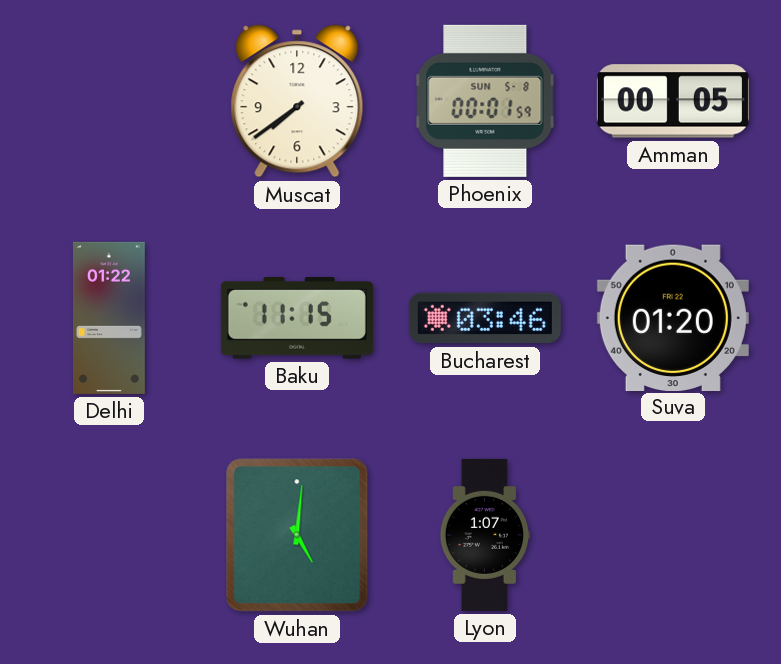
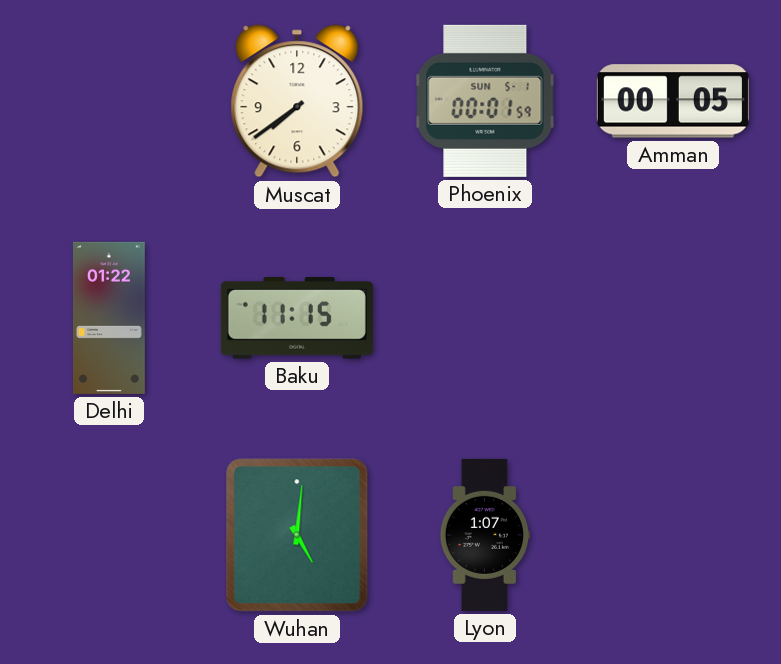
Phoenix date: SUN 5-8 -> SUN 5-1
Bucharest: 03:46 -> none
Suva: 01:20 -> none
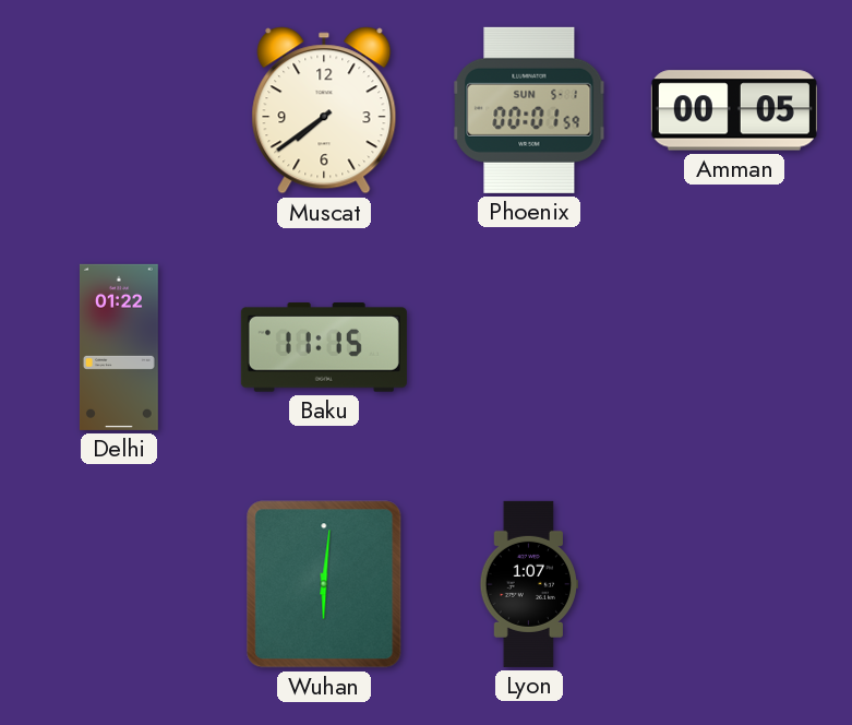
Wuhan: 5:01 -> 6:01
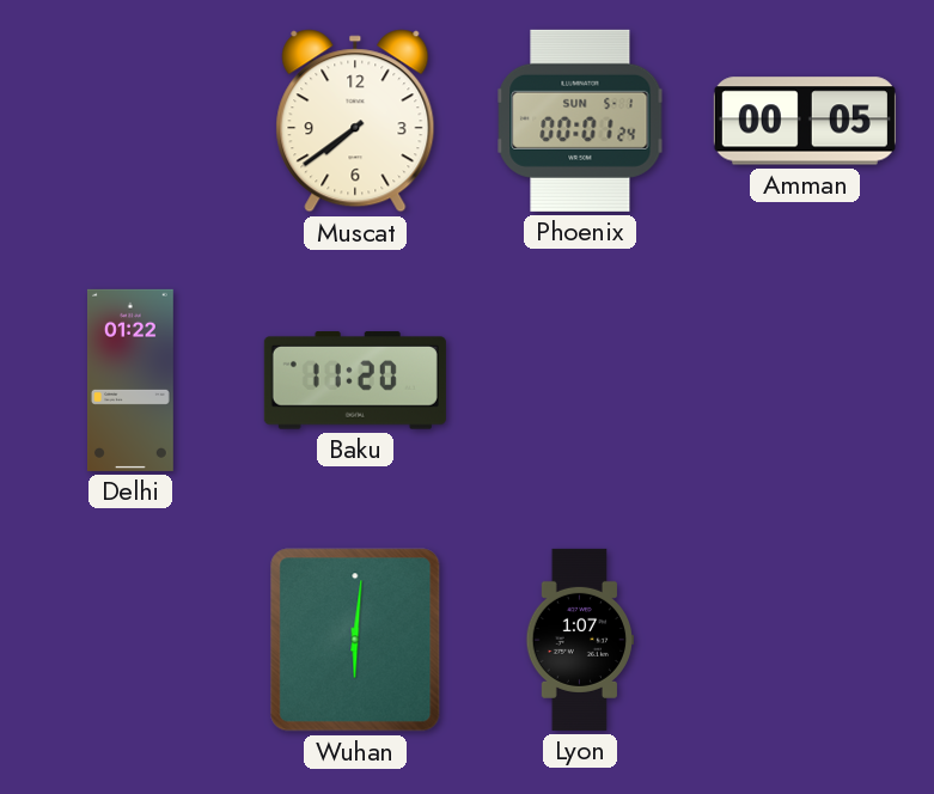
Phoenix: 00:01:59 -> 00:01:24
Baku: 11:15 -> 11:20
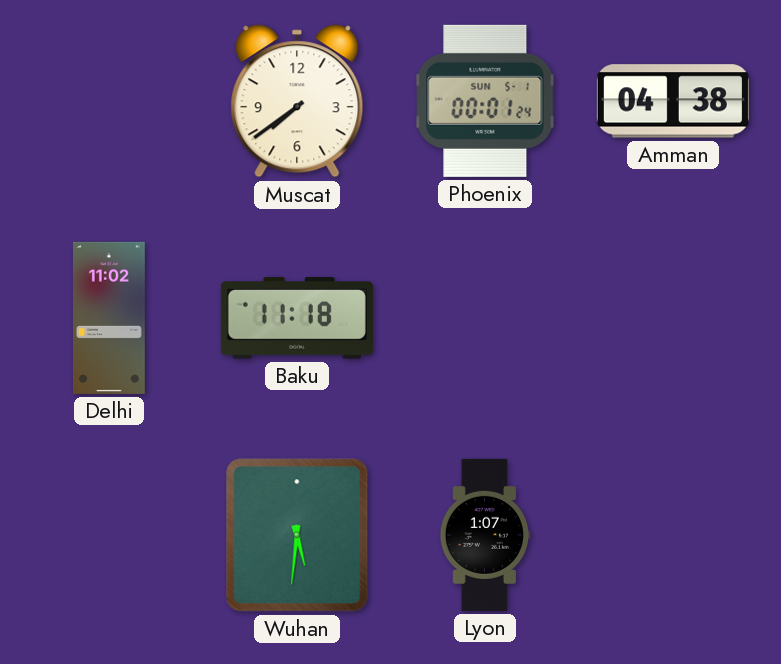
Amman: 00:05 -> 04:38
Delhi: 01:22 -> 11:02
Baku: 11:20 -> 11:18
Wuhan: 6:01 -> 5:31
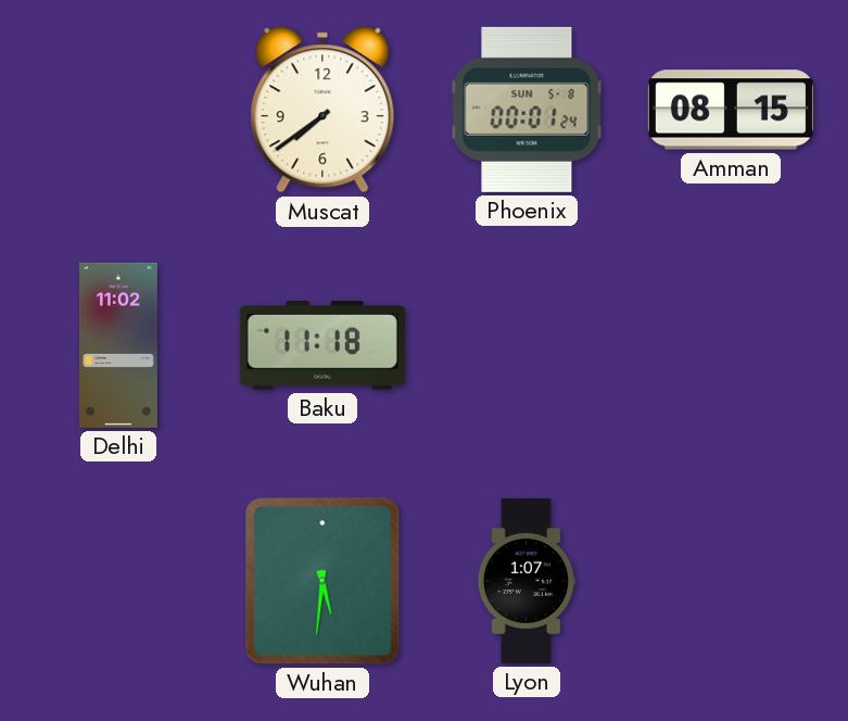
Phoenix date: SUN 5-1 -> SUN 5-8
Amman: 04:38 -> 08:15
